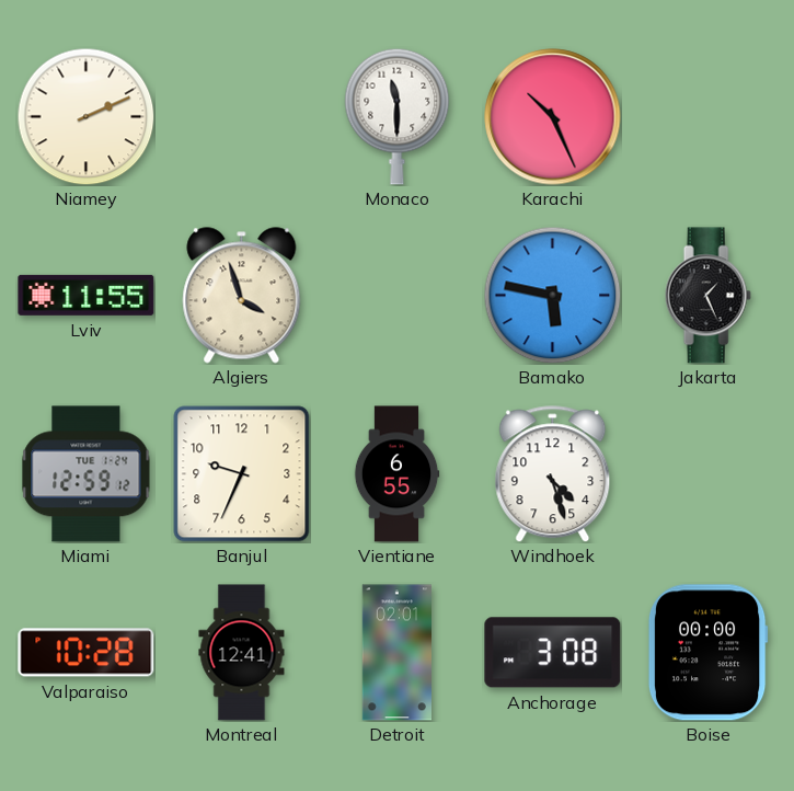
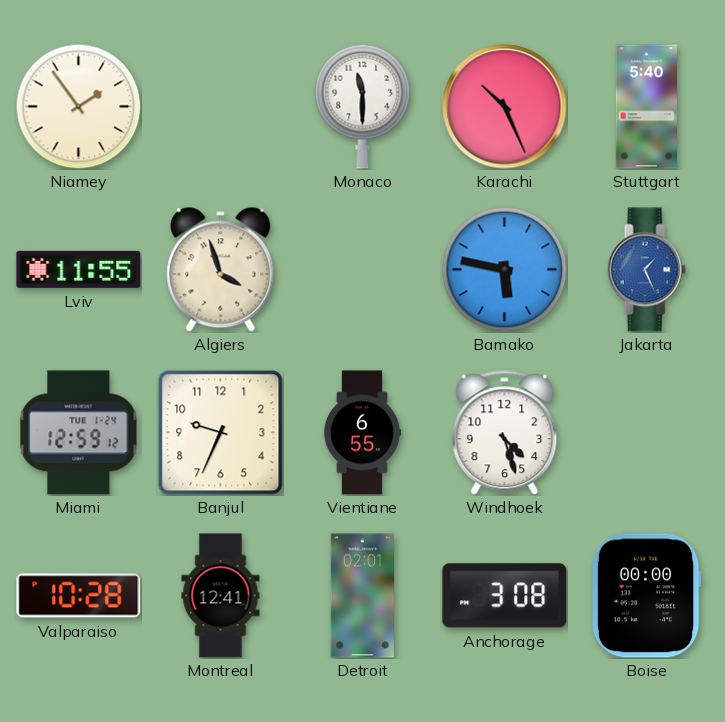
Niamey: 2:11 -> 1:54
Stuttgart: none -> 5:40
Jakarta dial: black -> blue
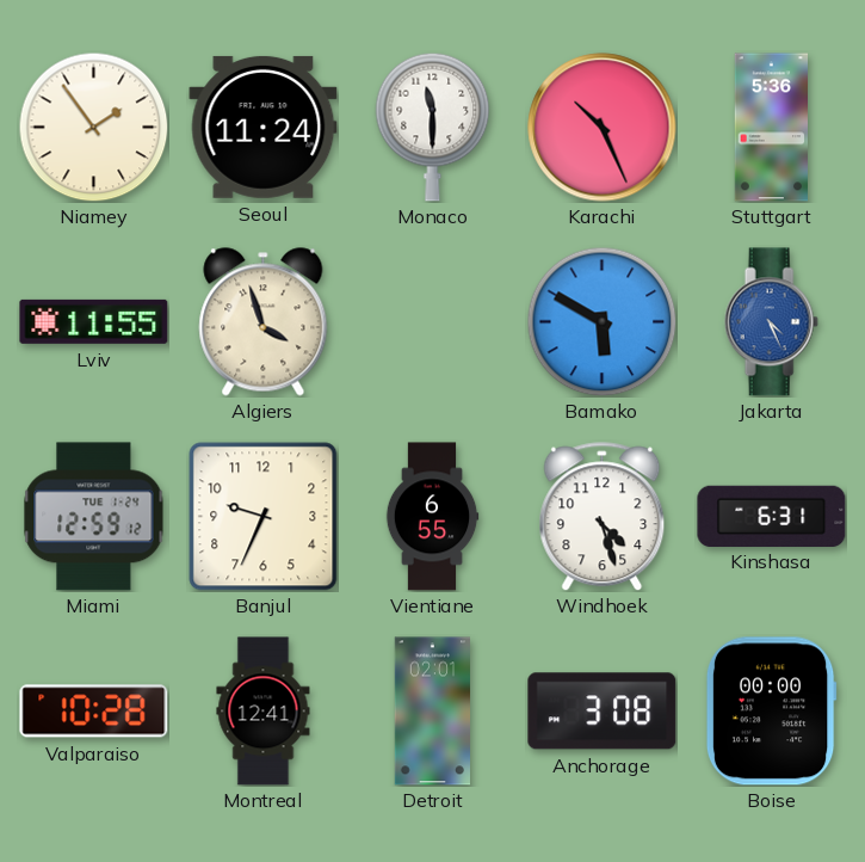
Seoul: none -> 11:24
Stuttgart: 5:40 -> 5:36
Bamako: 5:47 -> 5:50
Jakarta: 1:26 -> 4:26
Kinshasa: none -> 6:31
